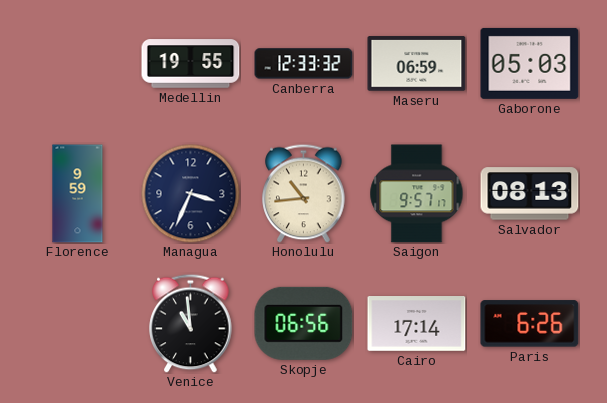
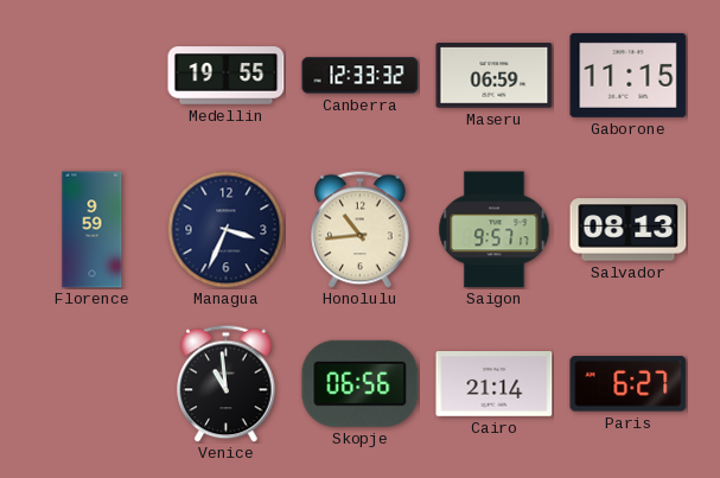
Gaborone: 05:03 -> 11:15
Cairo: 17:14 -> 21:14
Paris: 6:26 -> 6:27
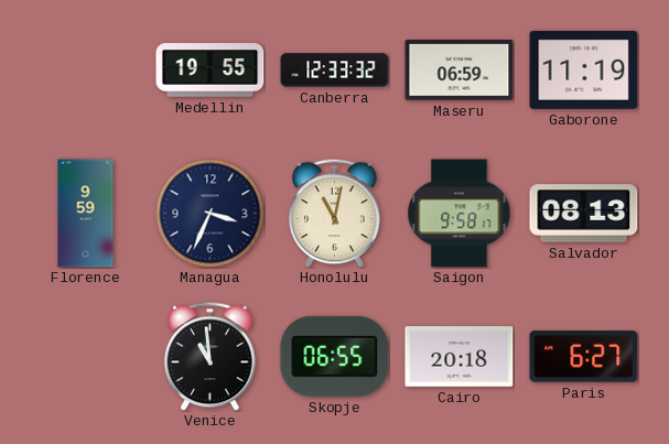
Gaborone: 11:15 -> 11:19
Honolulu: 10:44 -> 11:02
Saigon: 9:57 -> 9:58
Skopje: 06:56 -> 06:55
Cairo: 21:14 -> 20:18
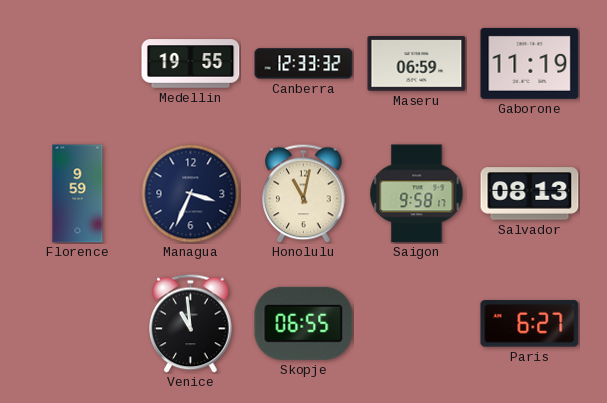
Cairo: 20:18 -> none
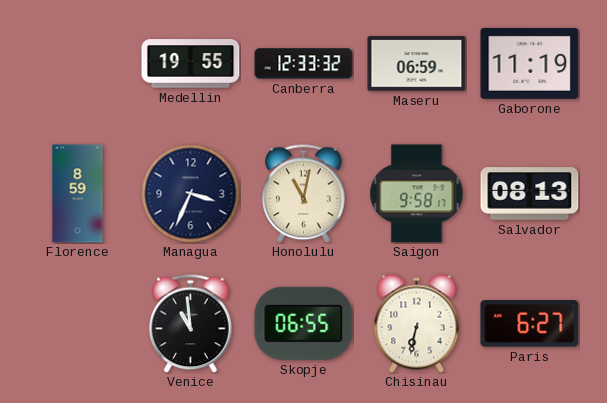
Florence: 9:59 -> 8:59
Chisinau: none -> 6:32
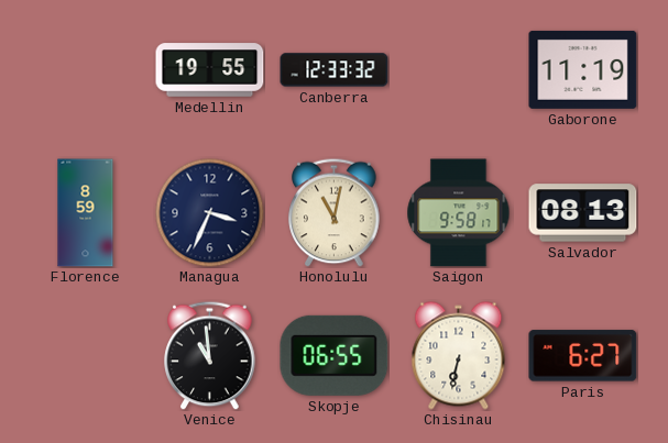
Maseru: 06:59 -> none
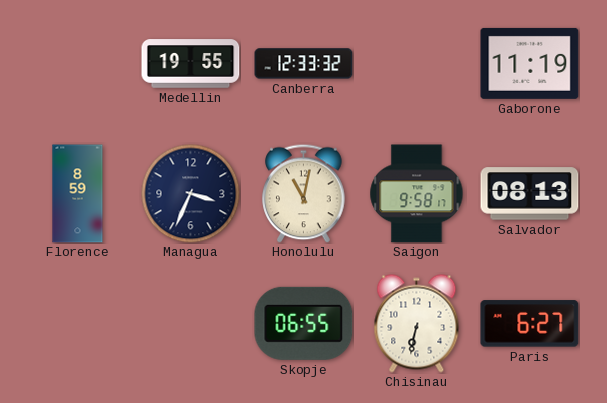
Venice: 10:59 -> none
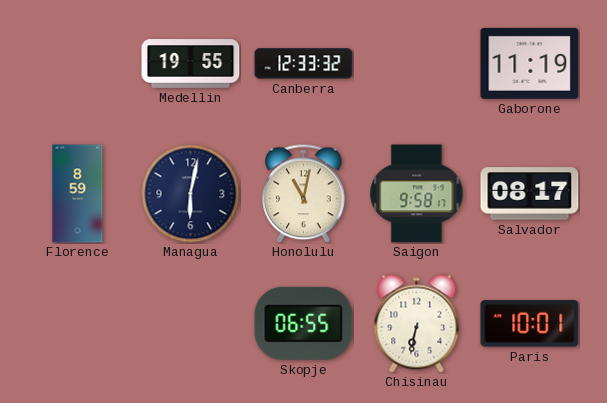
Managua: 3:34 -> 6:02
Salvador: 08:13 -> 08:17
Paris: 6:27 -> 10:01
